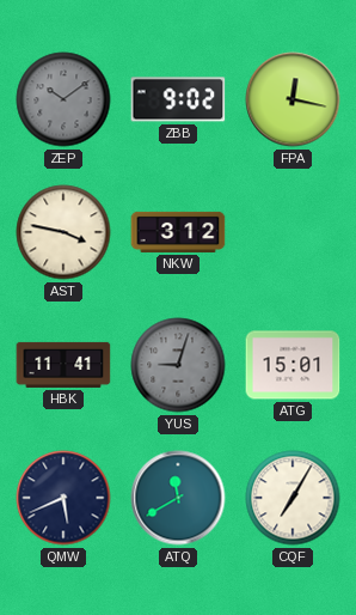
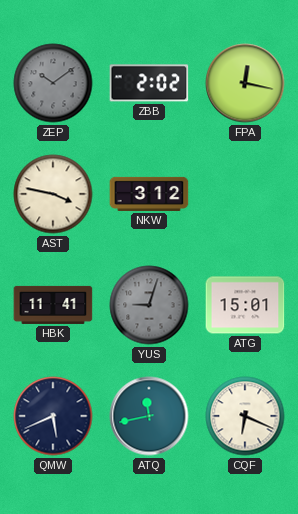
ZBB: 9:02 -> 2:02
ATQ: 11:40 -> 11:43
CQF: 7:05 -> 6:19
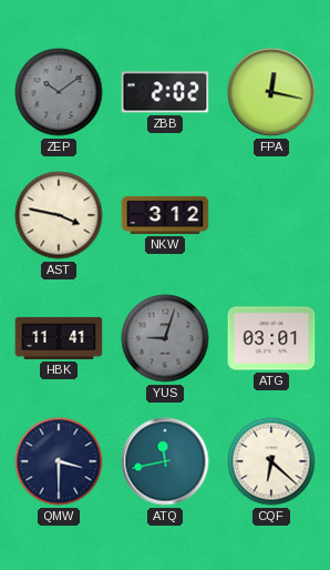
ATG: 15:01 -> 03:01
QMW: 5:41 -> 3:30
CQF: 6:19 -> 6:22
